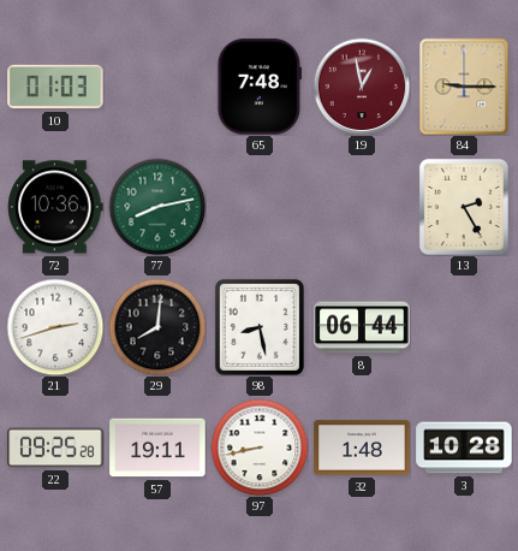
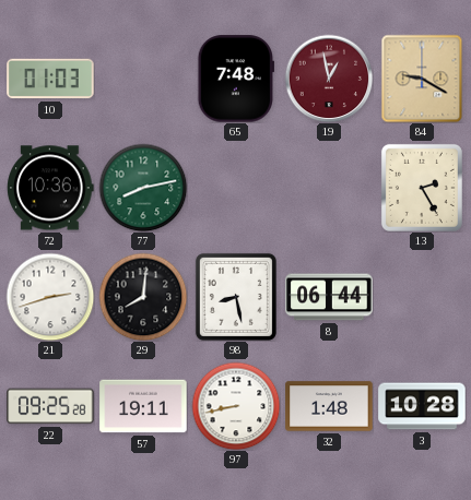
84: 9:15 -> 9:20
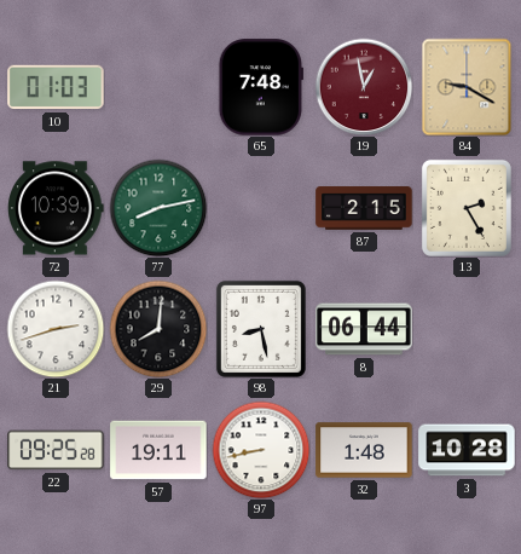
72: 10:36 -> 10:39
87: none -> 2:15
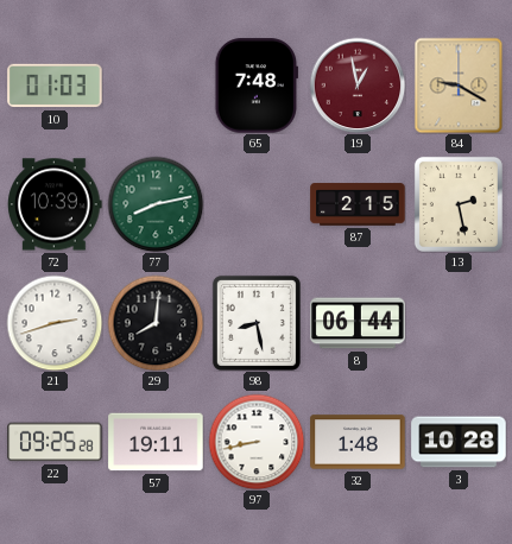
13: 2:25 -> 2:28
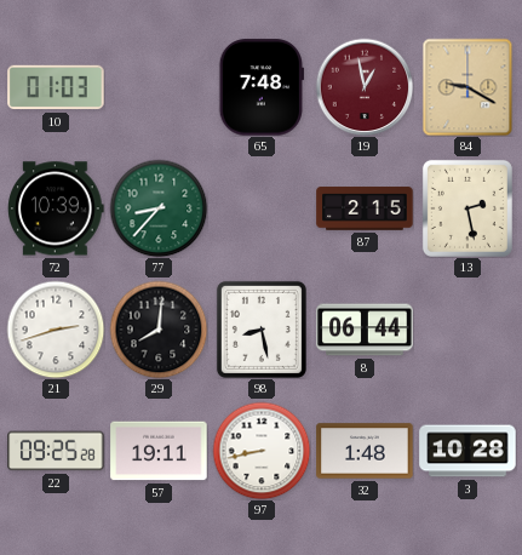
77: 8:13 -> 8:37
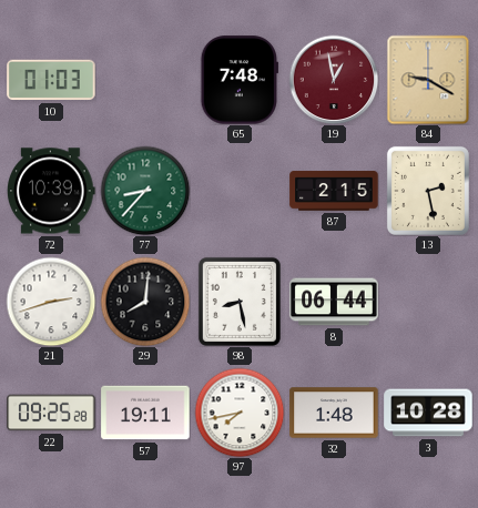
97: 8:43 -> 7:43
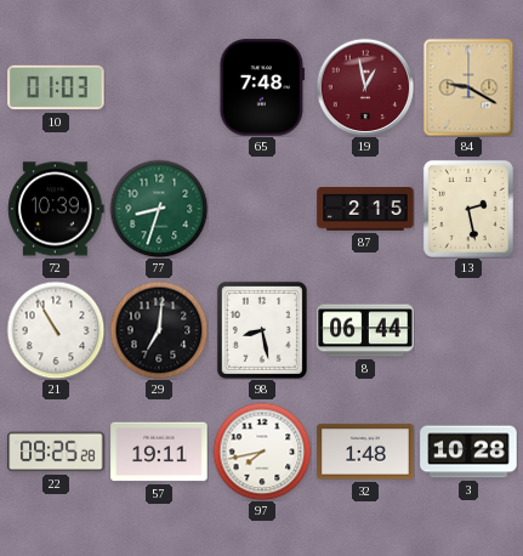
77: 8:37 -> 8:33
21: 2:42 -> 10:55
29: 8:01 -> 7:01
